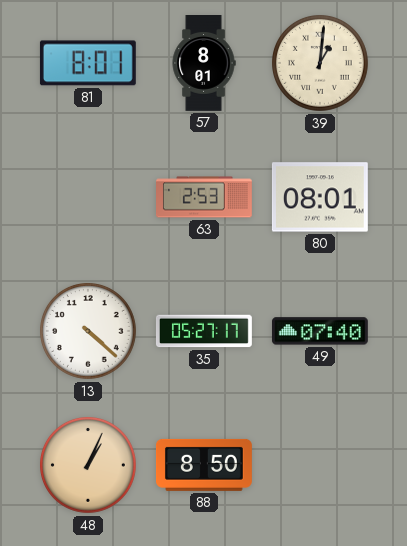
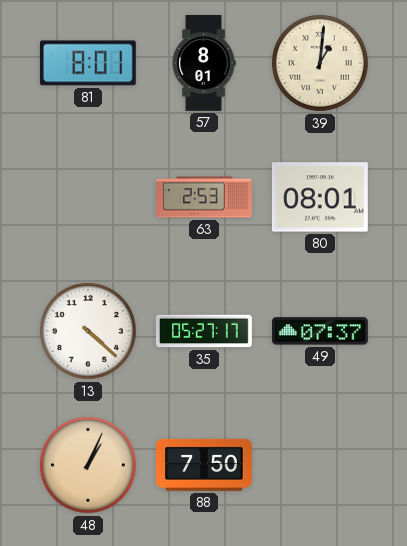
49: 07:40 -> 07:37
88: 8:50 -> 7:50
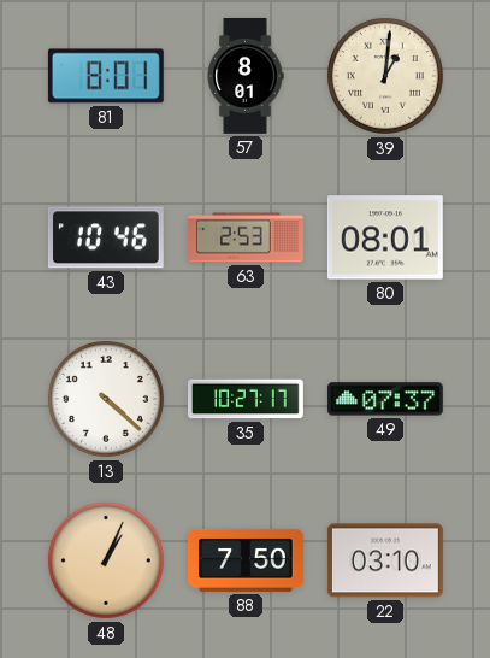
43: none -> 10:46
35: 05:27 -> 10:27
22: none -> 03:10
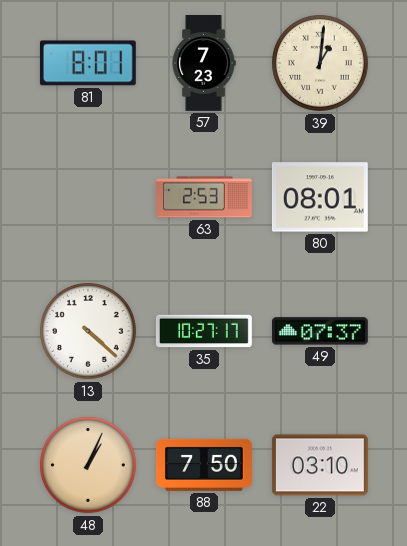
57: 8:01 -> 7:23
43: 10:46 -> none
